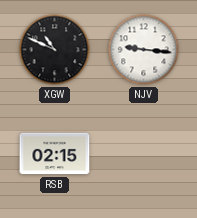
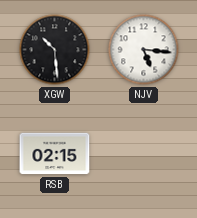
XGW: 10:49 -> 10:29
NJV: 9:16 -> 5:16
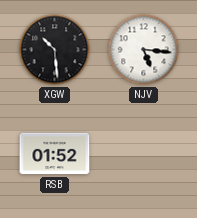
RSB: 02:15 -> 01:52
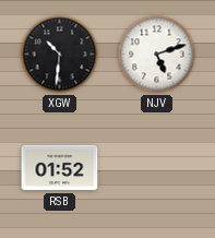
XGW: 10:29 -> 10:31
NJV: 5:16 -> 5:12
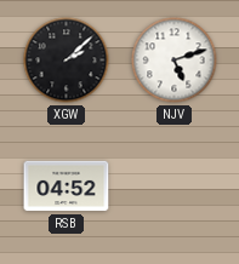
XGW: 10:31 -> 2:08
RSB: 01:52 -> 04:52
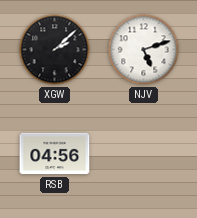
RSB: 04:52 -> 04:56
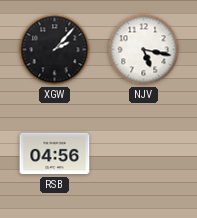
XGW: 2:08 -> 2:07
NJV: 5:12 -> 5:17
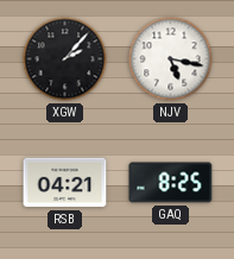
RSB: 04:56 -> 04:21
GAQ: none -> 8:25
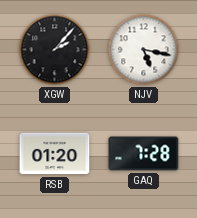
RSB: 04:21 -> 01:20
GAQ: 8:25 -> 7:28
